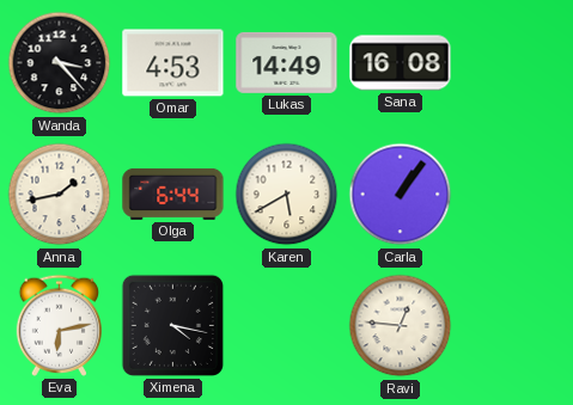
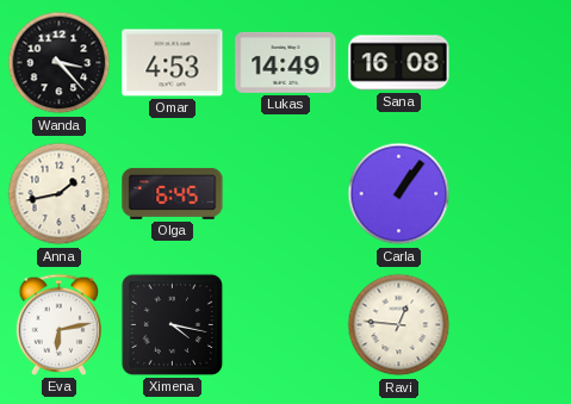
Olga: 6:44 -> 6:45
Karen: 5:40 -> none
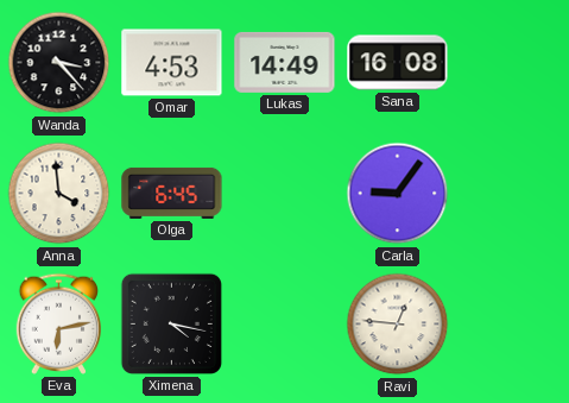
Anna: 1:43 -> 3:59
Carla: 1:06 -> 9:06
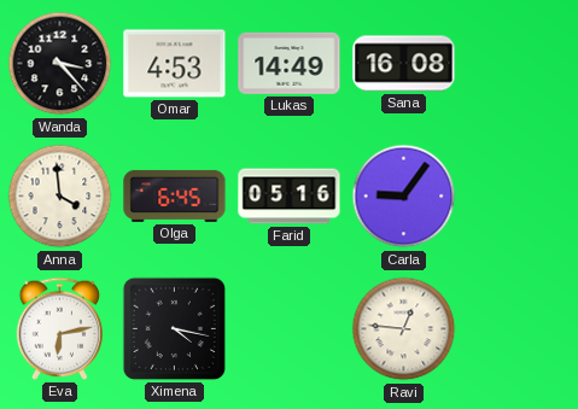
Farid: none -> 05:16
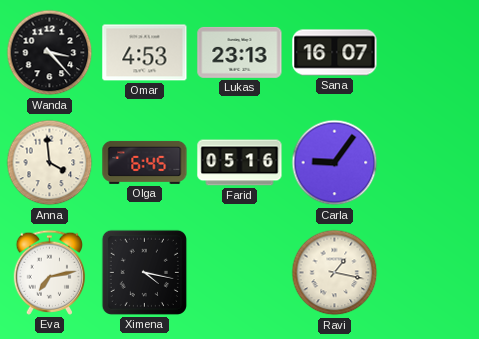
Lukas: 14:49 -> 23:13
Sana: 16:08 -> 16:07
Eva: 6:13 -> 7:13
Ravi: 12:46 -> 1:17
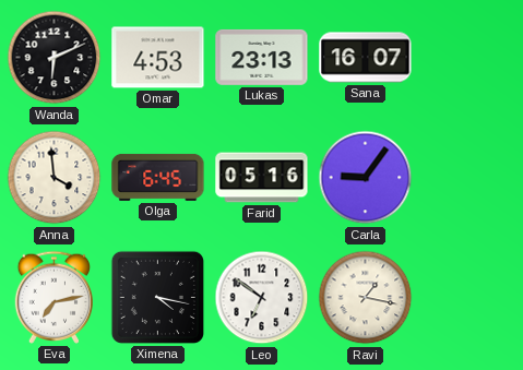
Wanda: 3:23 -> 6:11
Leo: none -> 6:51
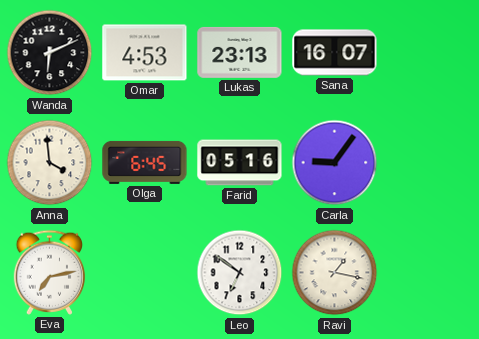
Ximena: 4:17 -> none
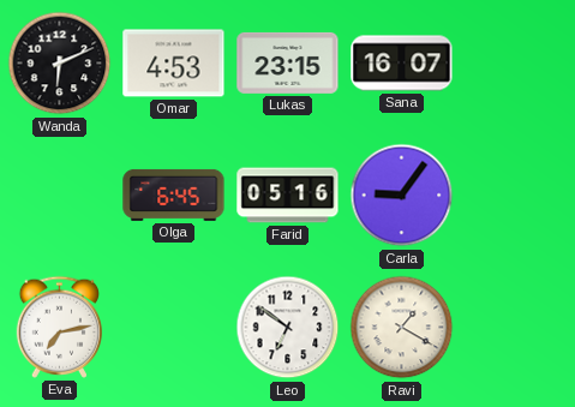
Lukas: 23:13 -> 23:15
Anna: 3:59 -> none
Ravi: 1:17 -> 1:20
